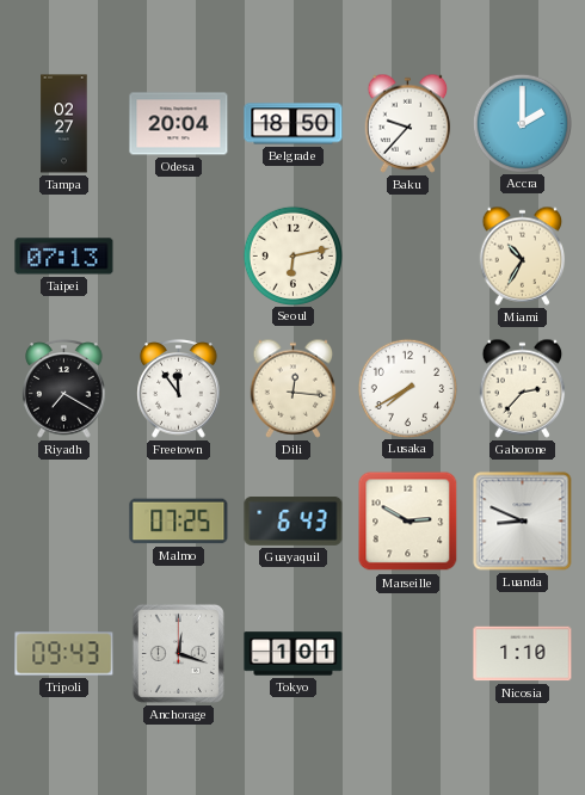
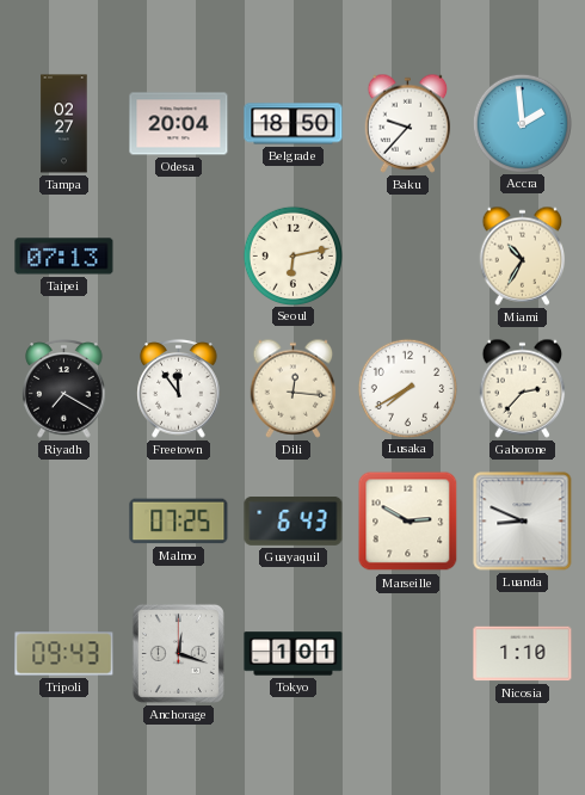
Accra: 2:00 -> 1:59
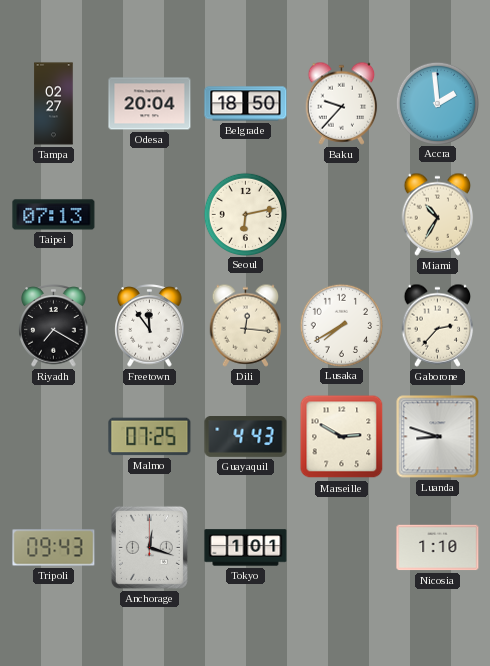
Guayaquil: 6:43 -> 4:43
Luanda: 8:49 -> 8:48
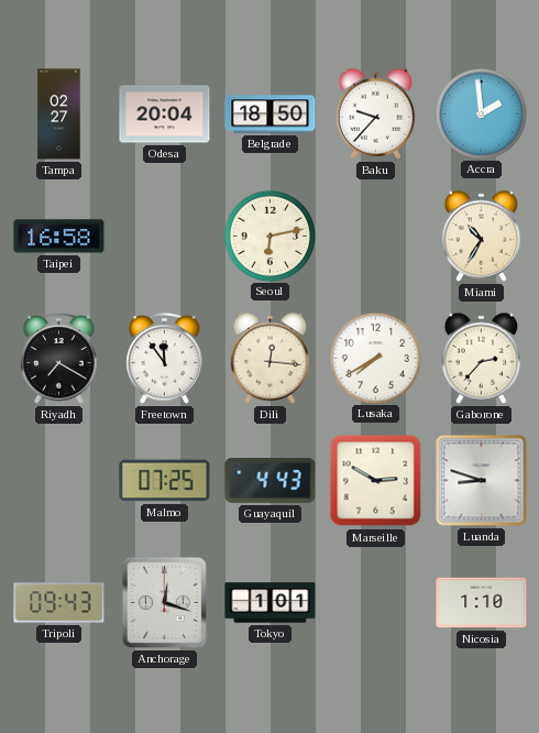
Taipei: 07:13 -> 16:58
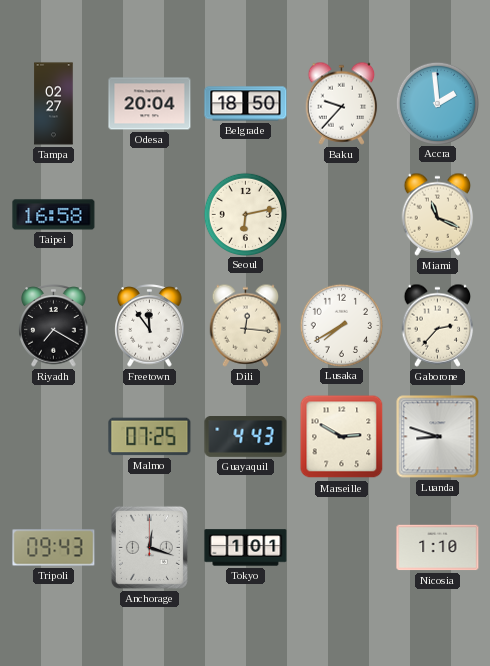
Miami: 10:35 -> 11:19
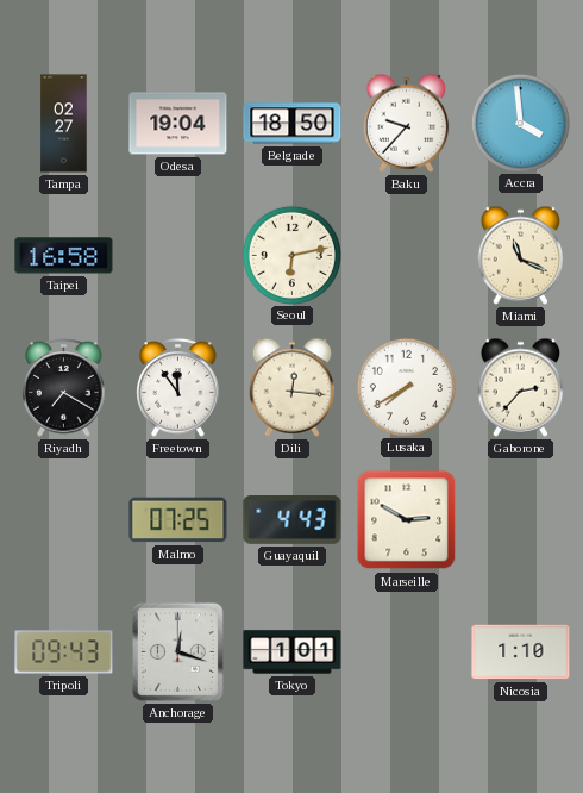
Odesa: 20:04 -> 19:04
Accra: 1:59 -> 3:59
Luanda: 8:48 -> none
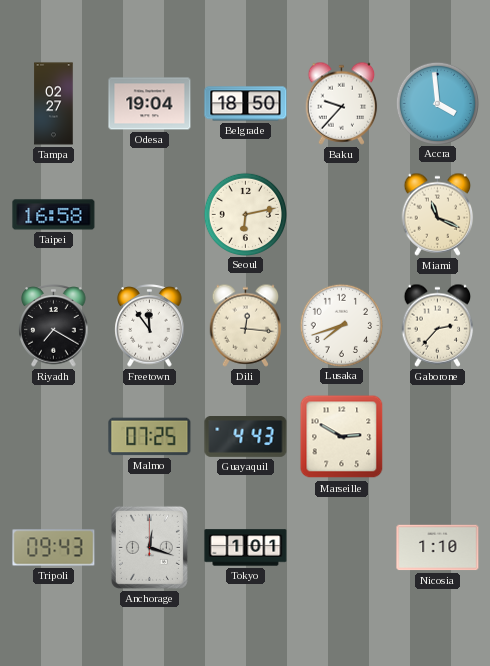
Lusaka: 7:40 -> 7:42
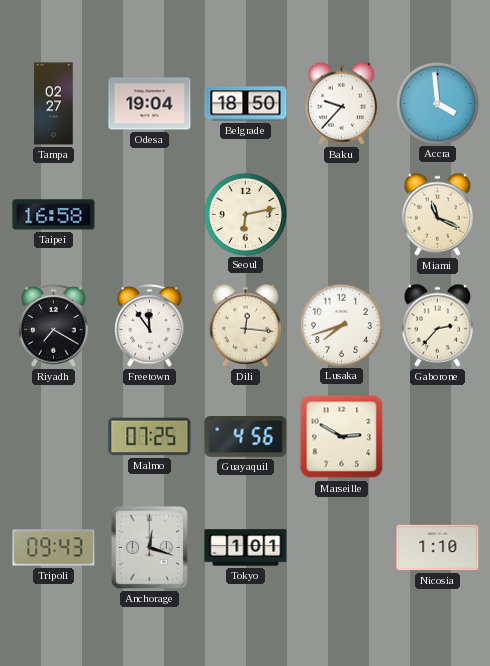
Guayaquil: 4:43 -> 4:56
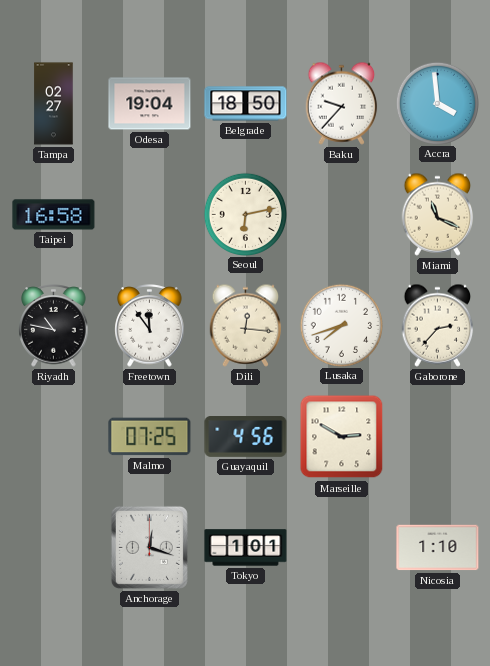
Riyadh: 7:20 -> 10:47
Tripoli: 09:43 -> none
